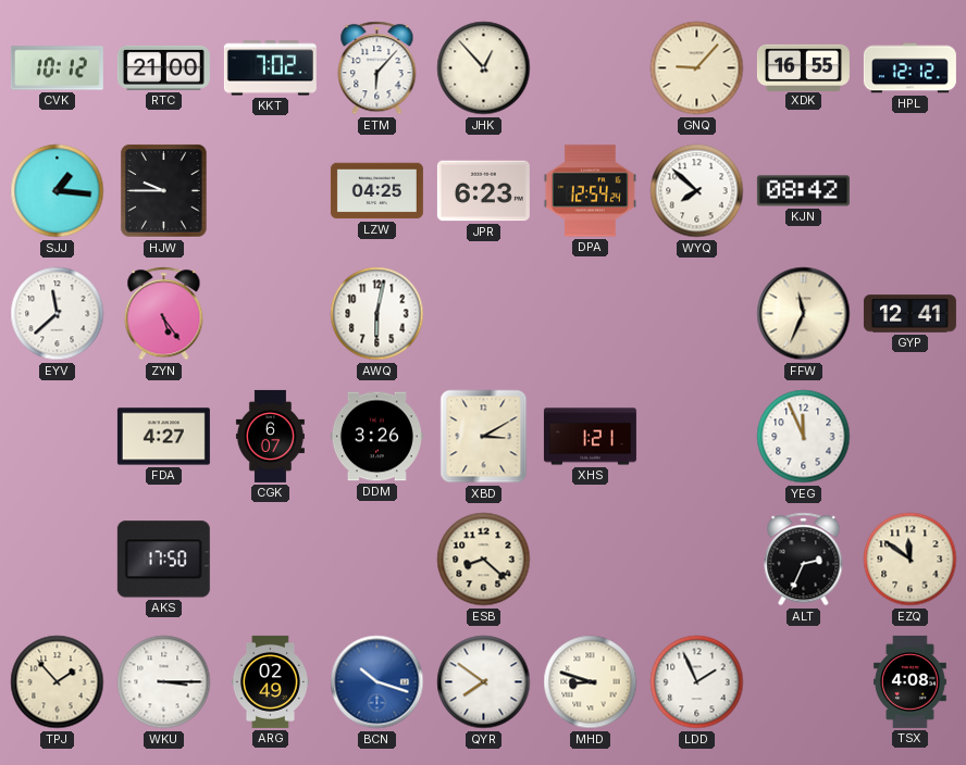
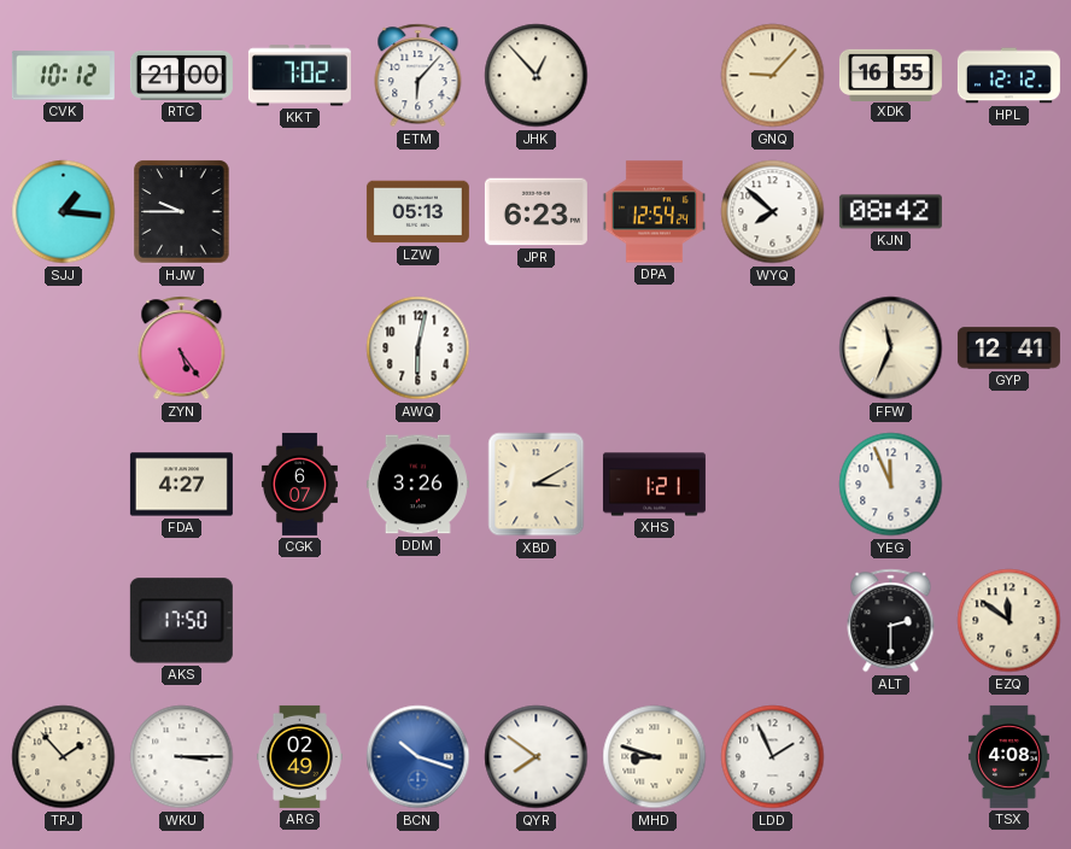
LZW: 04:25 -> 05:13
EYV: 11:38 -> none
ESB: 8:22 -> none
ALT: 2:34 -> 2:30
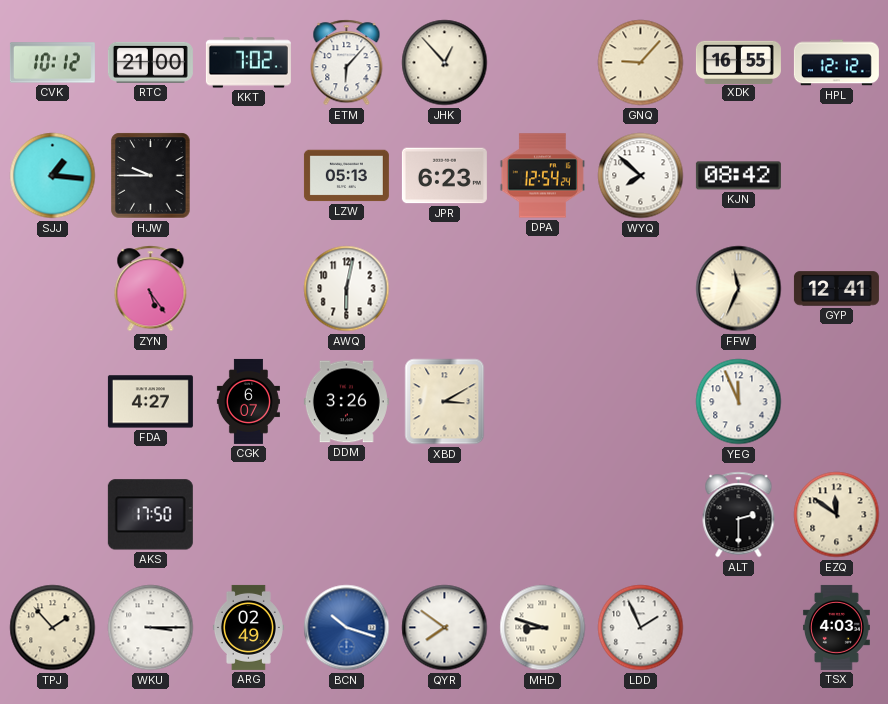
XHS: 1:21 -> none
TSX: 4:08 -> 4:03
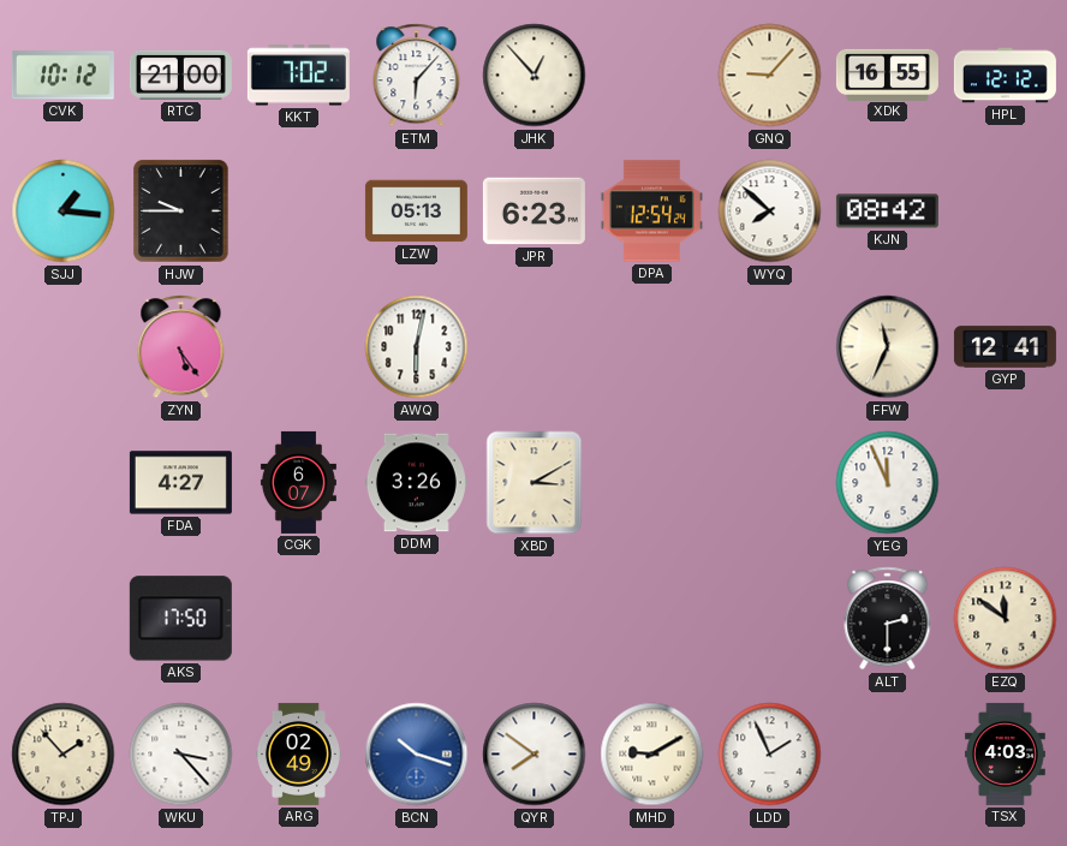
WKU: 3:15 -> 3:23
MHD: 8:48 -> 9:10
